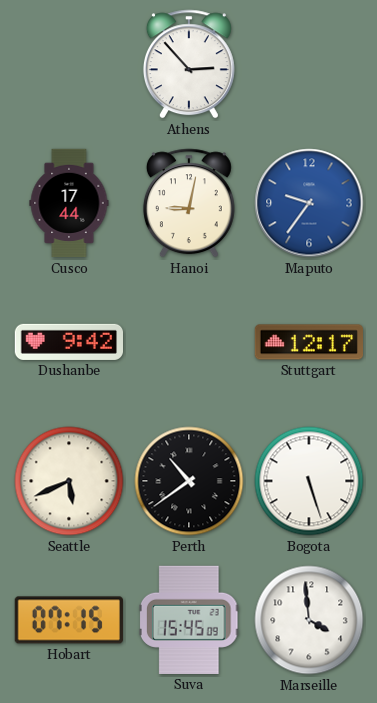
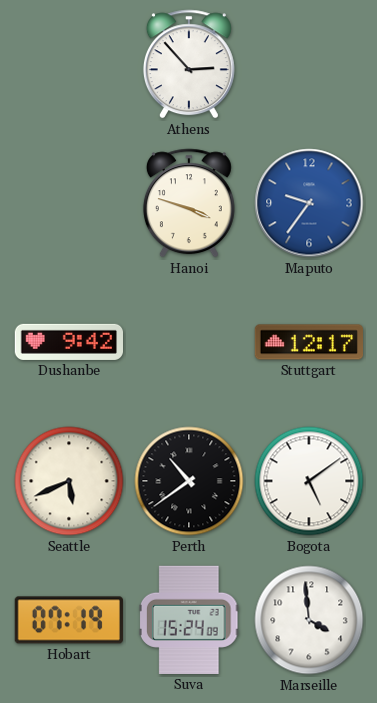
Cusco: 17:44 -> none
Hanoi: 9:02 -> 3:48
Bogota: 5:27 -> 5:09
Hobart: 07:15 -> 07:19
Suva: 15:45 -> 15:24
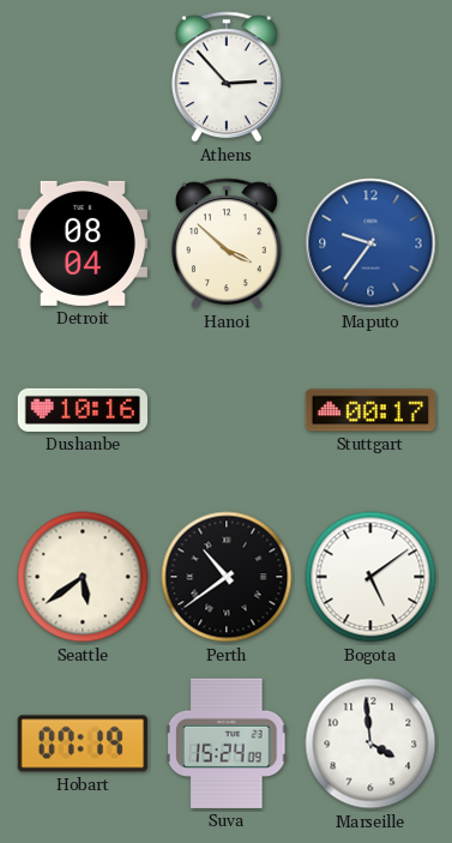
Detroit: none -> 08:04
Hanoi: 3:48 -> 3:52
Dushanbe: 9:42 -> 10:16
Stuttgart: 12:17 -> 00:17
Seattle: 5:41 -> 5:39
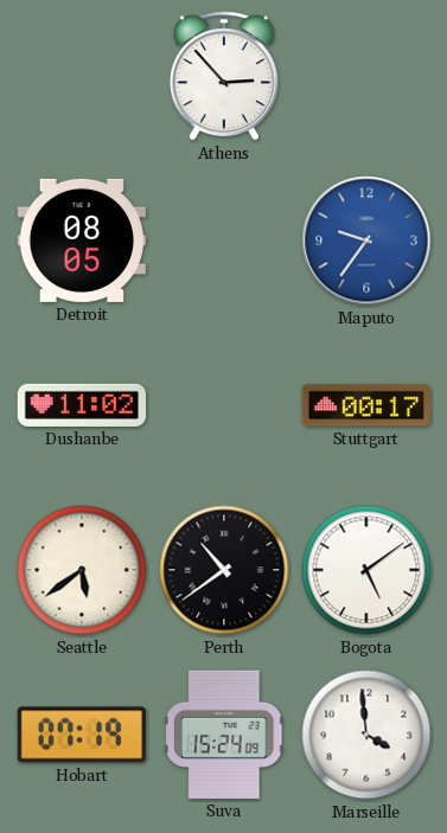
Detroit: 08:04 -> 08:05
Hanoi: 3:52 -> none
Dushanbe: 10:16 -> 11:02
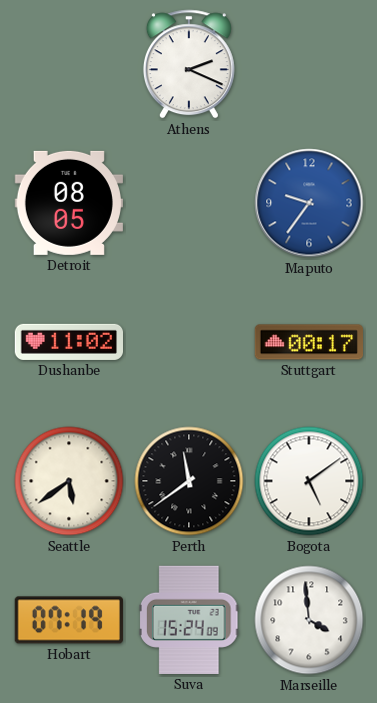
Athens: 2:53 -> 2:19
Perth: 10:39 -> 11:39
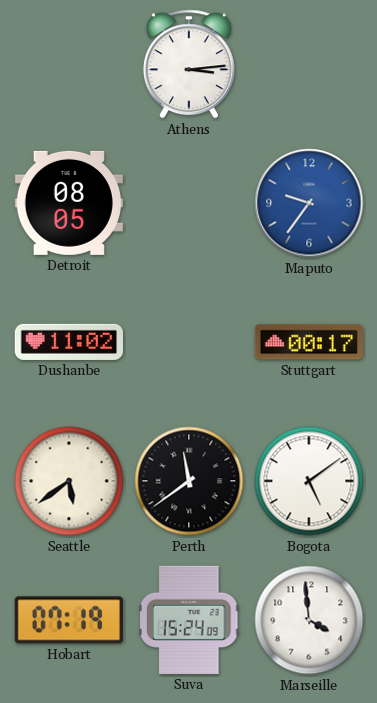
Athens: 2:19 -> 3:14
